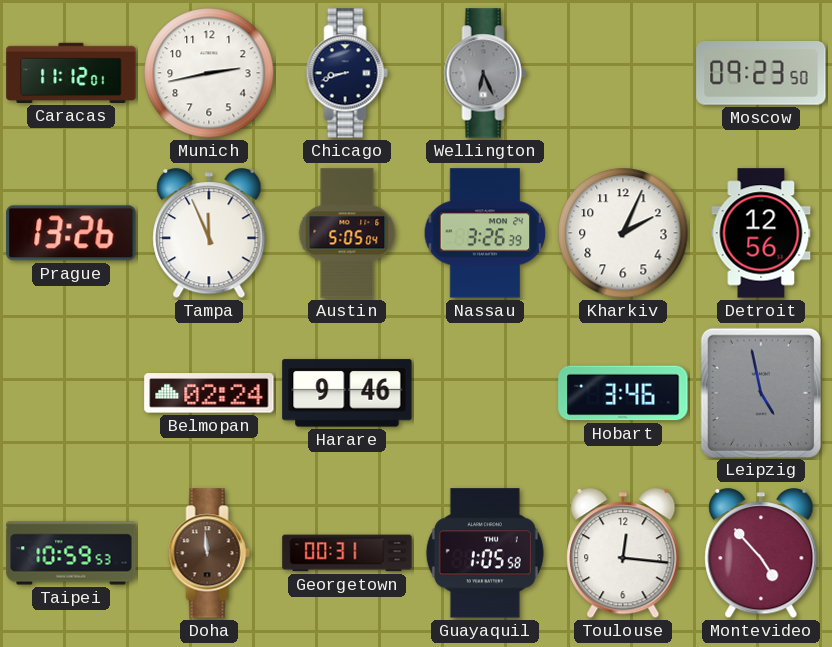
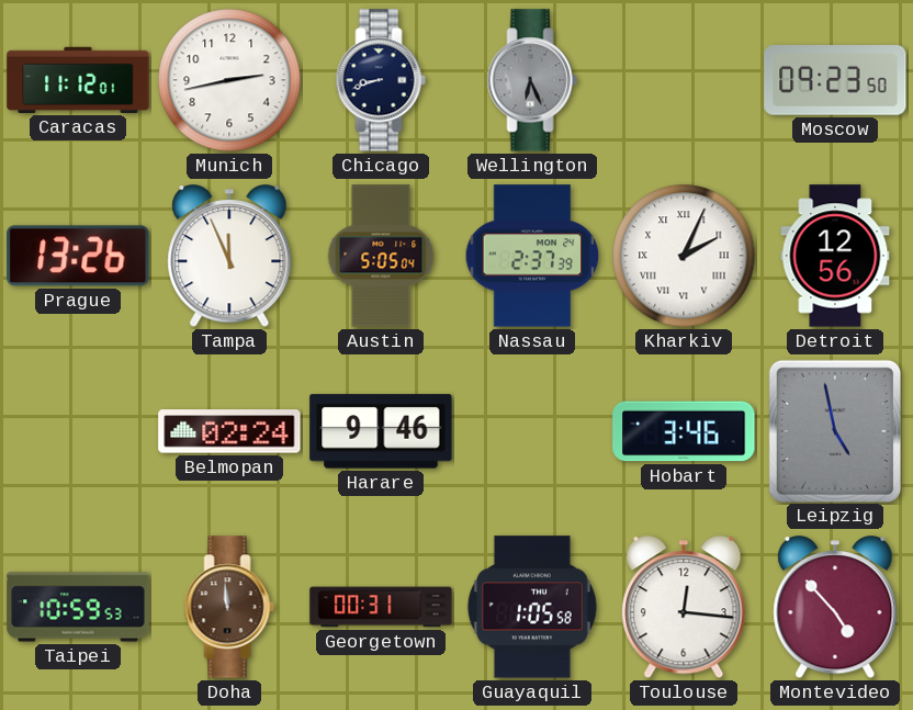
Nassau: 3:26 -> 2:37
Kharkiv numerals: Arabic -> Roman
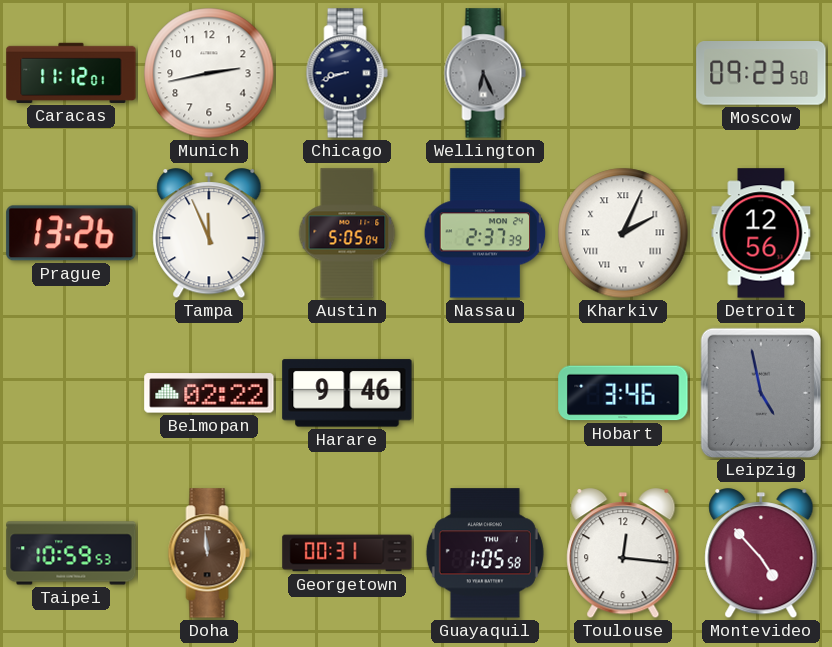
Belmopan: 02:24 -> 02:22
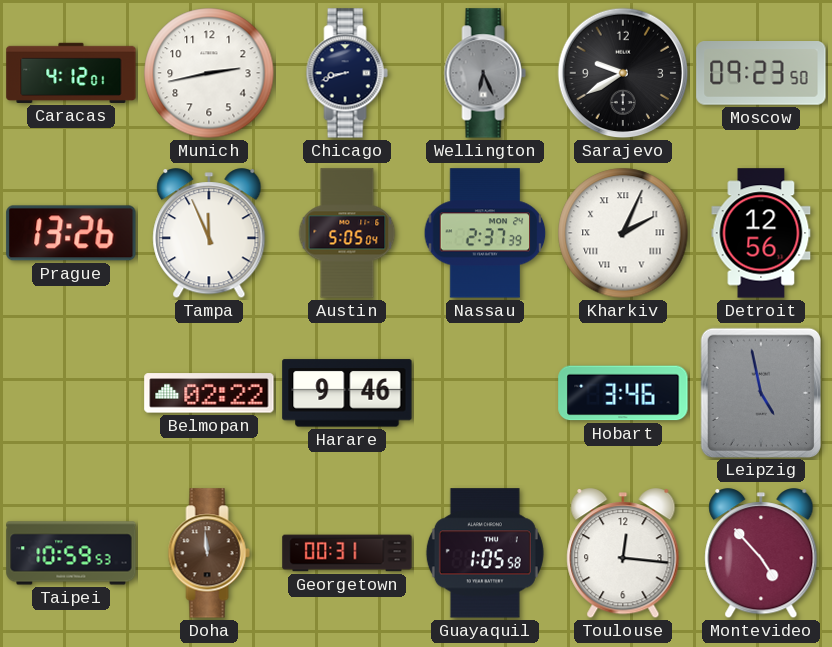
Caracas: 11:12 -> 4:12
Sarajevo: none -> 9:40
